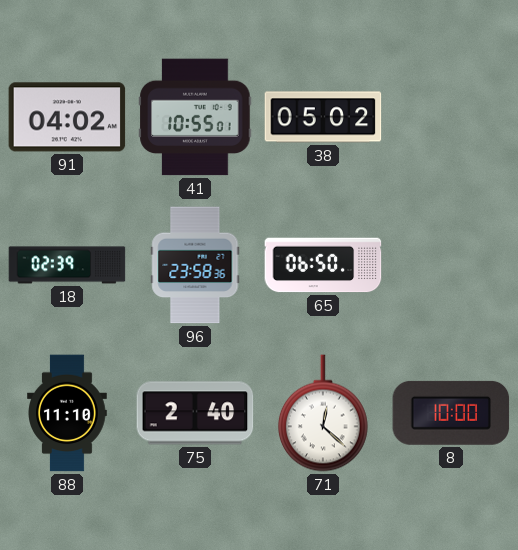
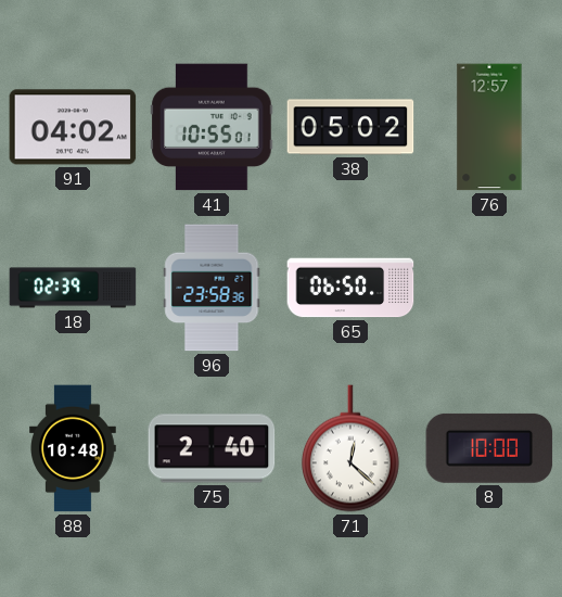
76: none -> 12:57
88: 11:10 -> 10:48
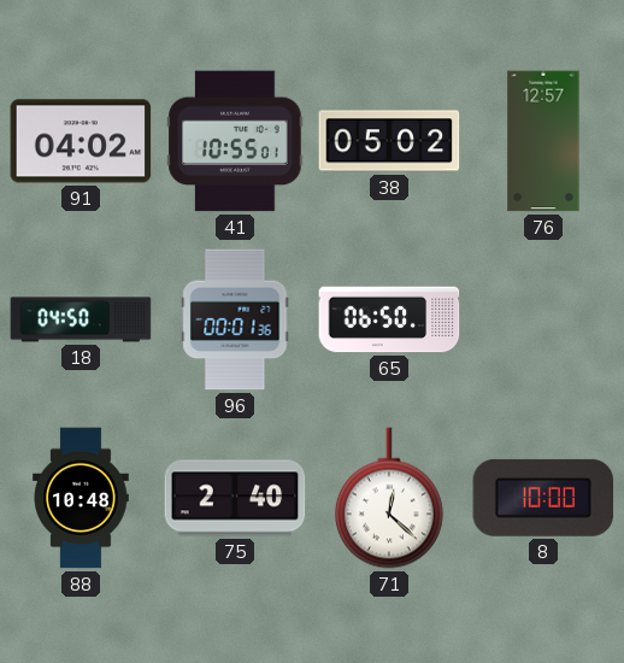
18: 02:39 -> 04:50
96: 23:58 -> 00:01
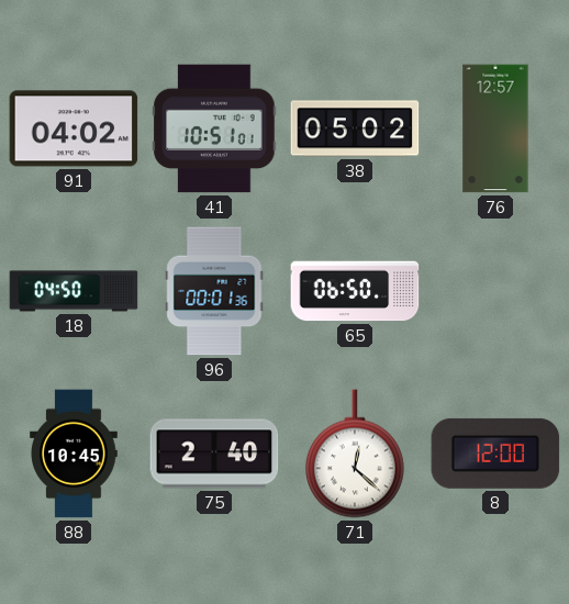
41: 10:55 -> 10:51
88: 10:48 -> 10:45
8: 10:00 -> 12:00
